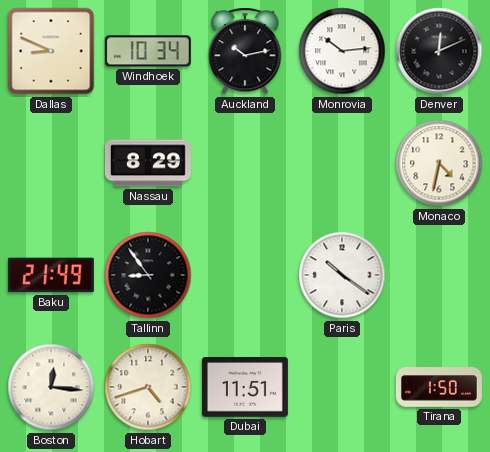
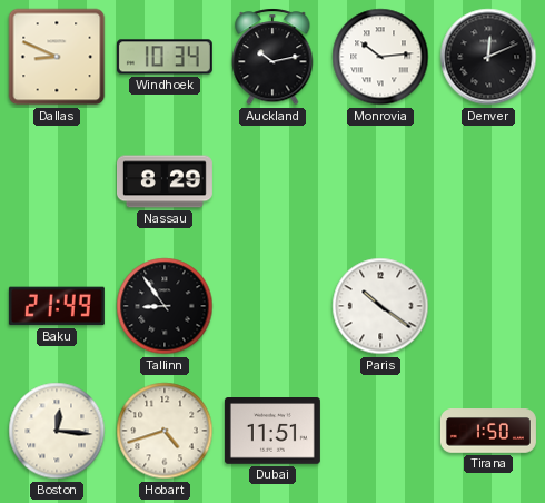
Monaco: 4:32 -> none
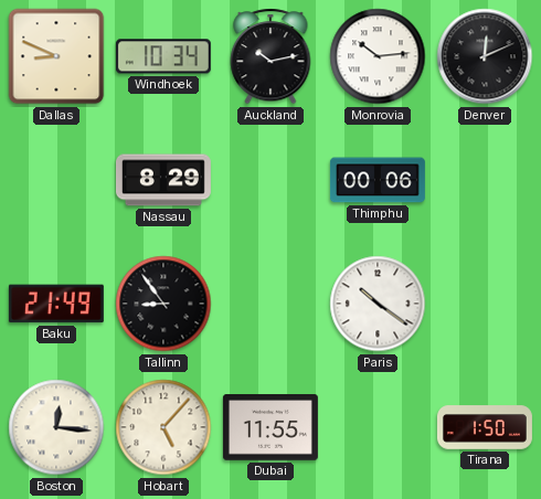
Thimphu: none -> 00:06
Hobart: 4:42 -> 5:07
Dubai: 11:51 -> 11:55
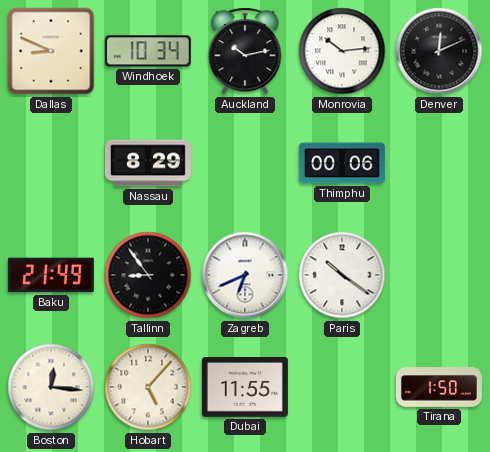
Zagreb: none -> 6:41
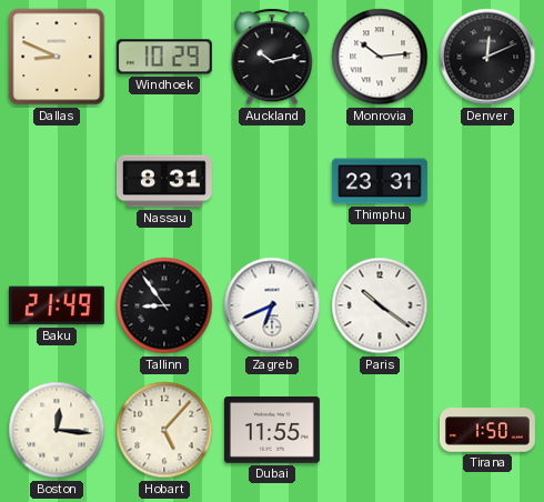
Windhoek: 10:34 -> 10:29
Nassau: 8:29 -> 8:31
Thimphu: 00:06 -> 23:31
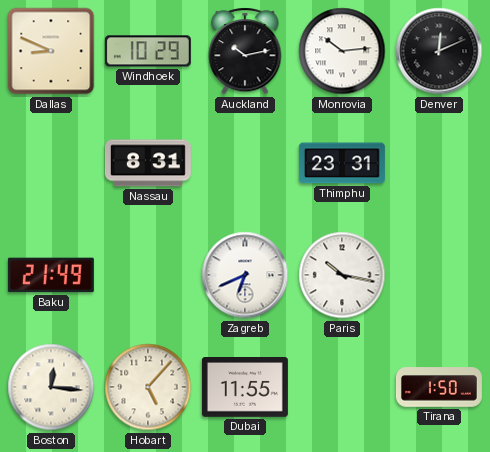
Tallinn: 8:54 -> none
Paris: 10:21 -> 10:17
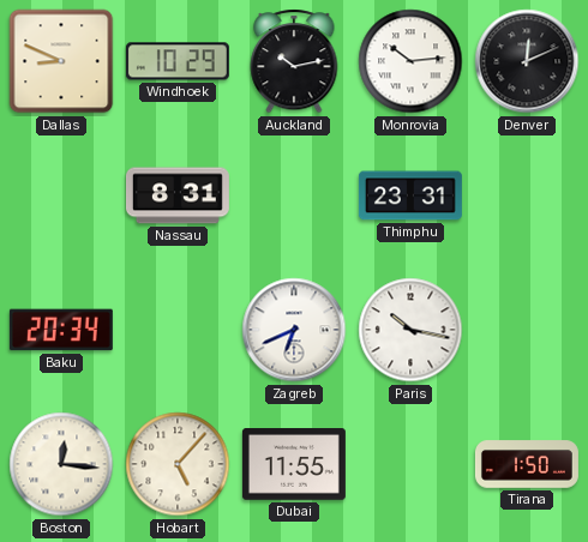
Baku: 21:49 -> 20:34
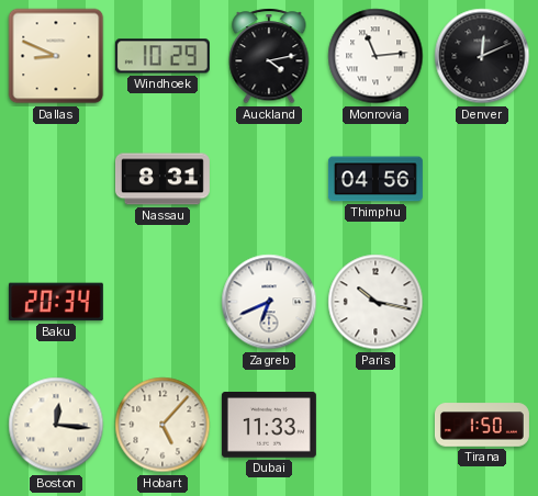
Auckland: 10:13 -> 4:13
Monrovia: 10:14 -> 11:14
Thimphu: 23:31 -> 04:56
Dubai: 11:55 -> 11:33
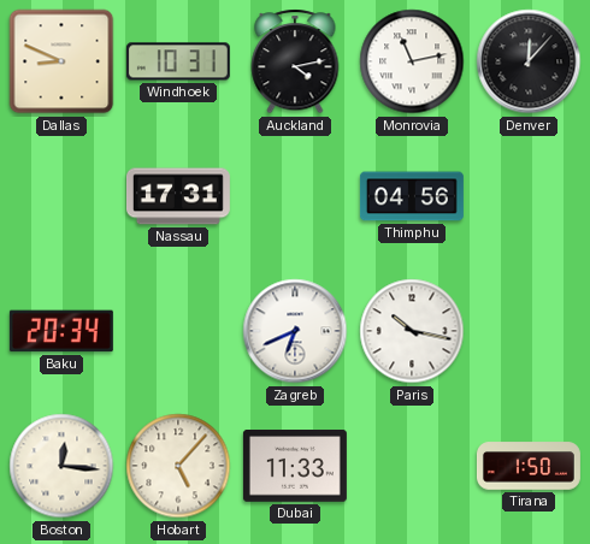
Windhoek: 10:29 -> 10:31
Monrovia: 11:14 -> 11:13
Denver: 12:11 -> 12:07
Nassau: 8:31 -> 17:31
